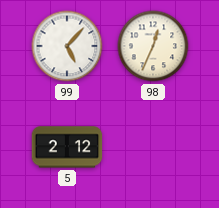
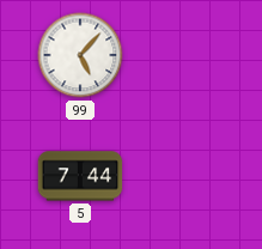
98: 12:34 -> none
5: 2:12 -> 7:44
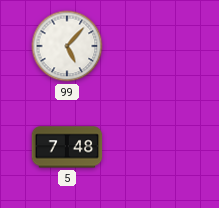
5: 7:44 -> 7:48
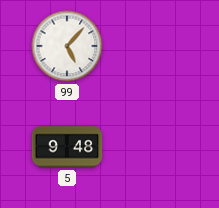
5: 7:48 -> 9:48
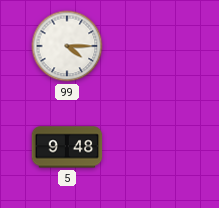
99: 5:07 -> 4:15
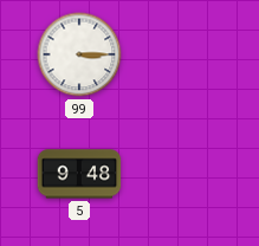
99: 4:15 -> 3:15
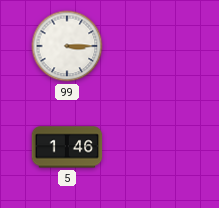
5: 9:48 -> 1:46
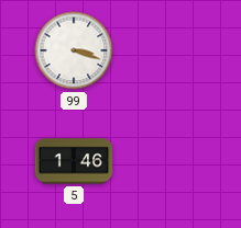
99: 3:15 -> 3:18
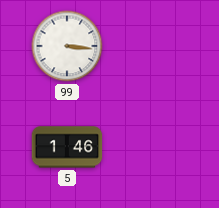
99: 3:18 -> 3:16
